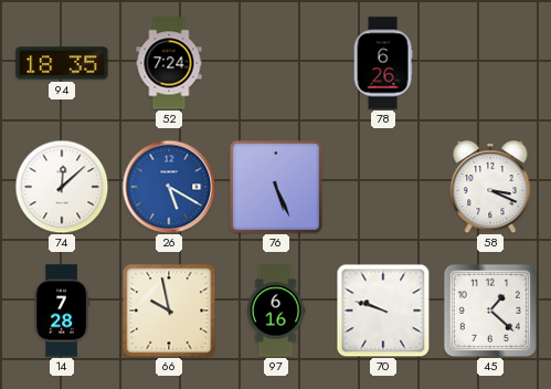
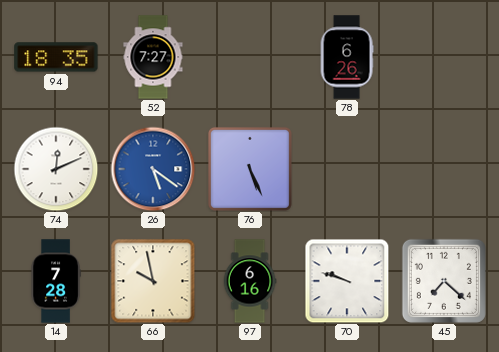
52: 7:24 -> 7:27
74: 12:08 -> 12:11
26: 5:20 -> 5:21
58: 3:19 -> none
45: 1:22 -> 7:22
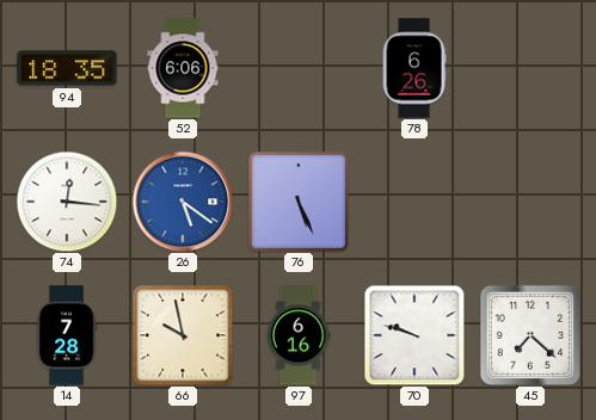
52: 7:27 -> 6:06
74: 12:11 -> 12:16
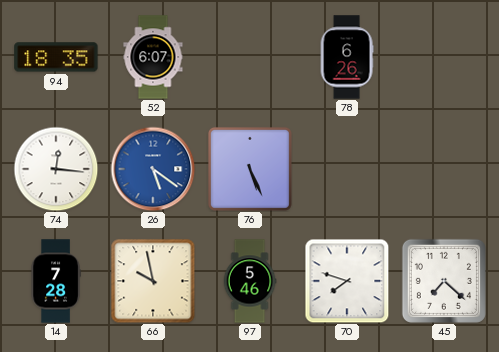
52: 6:06 -> 6:07
97: 6:16 -> 5:46
70: 9:48 -> 7:48
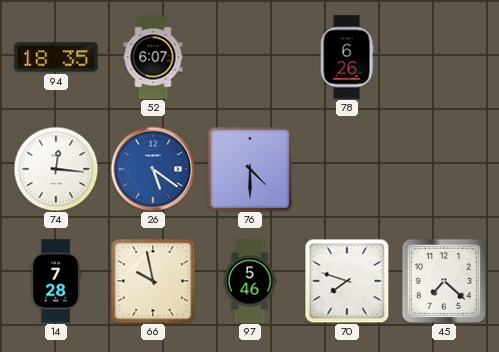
76: 5:26 -> 4:30
